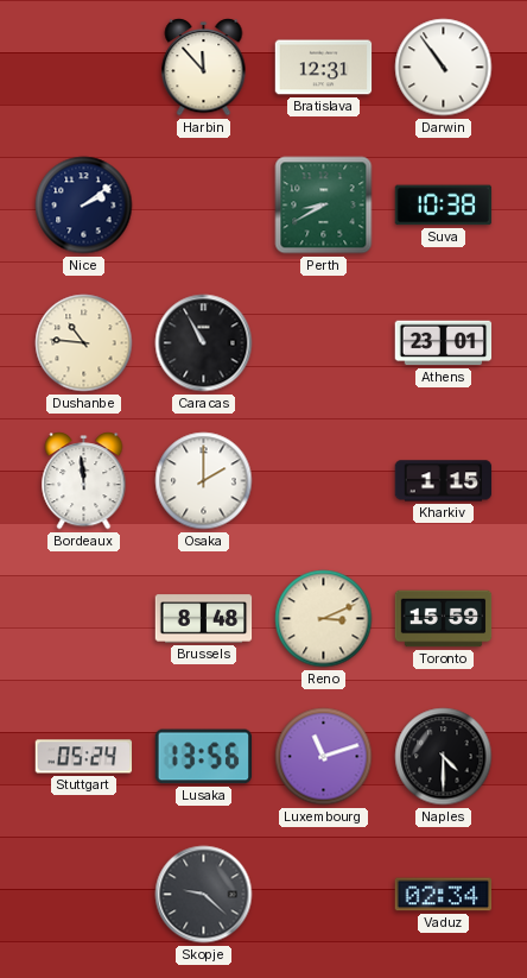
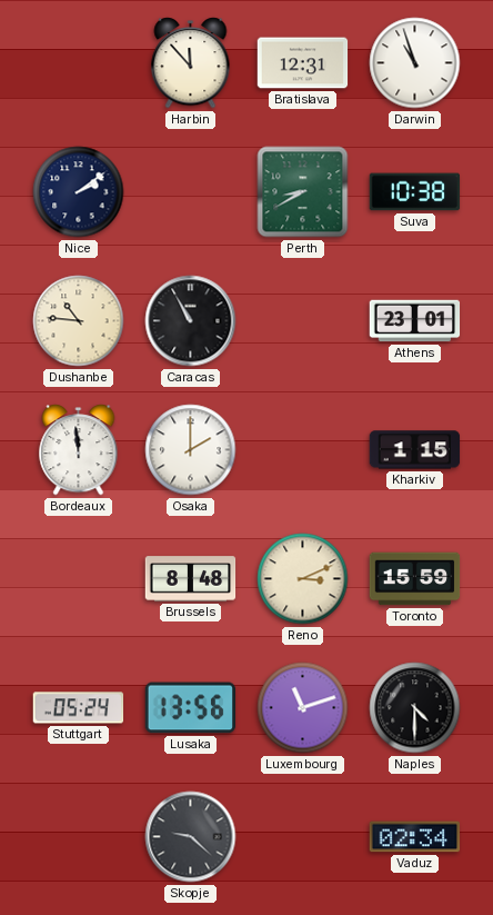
Darwin: 10:54 -> 10:57
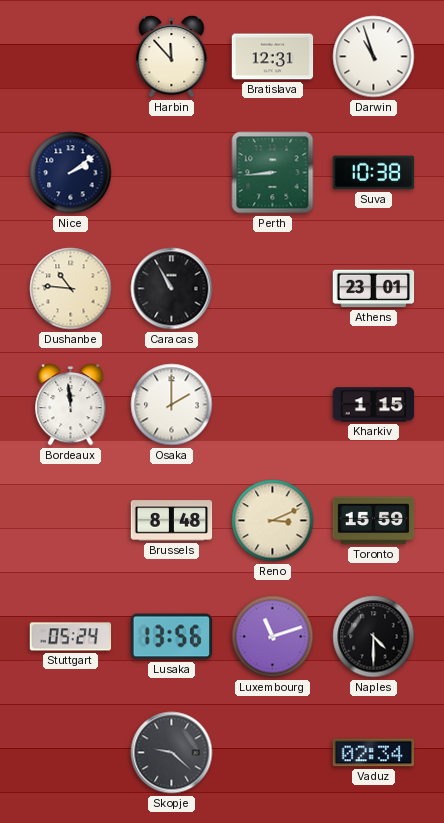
Perth: 8:40 -> 8:44
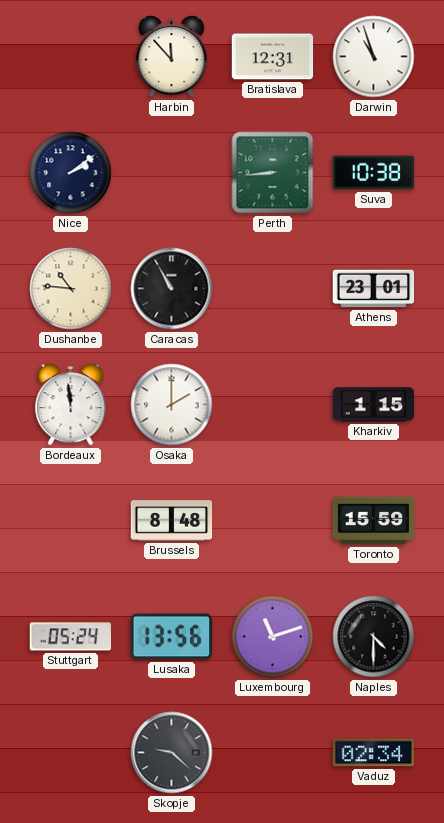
Reno: 3:11 -> none
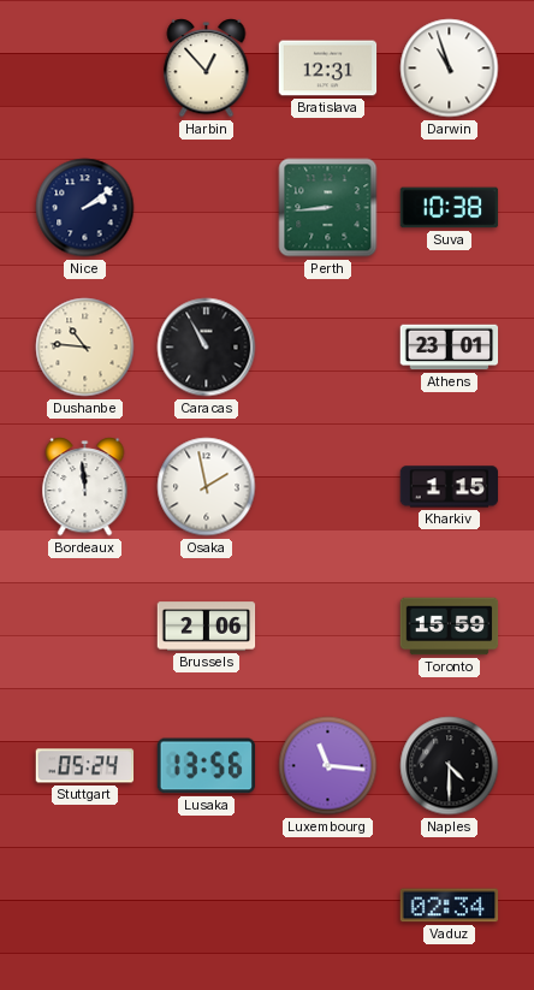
Harbin: 11:53 -> 12:53
Osaka: 2:00 -> 1:58
Brussels: 8:48 -> 2:06
Luxembourg: 11:12 -> 11:16
Skopje: 9:22 -> none
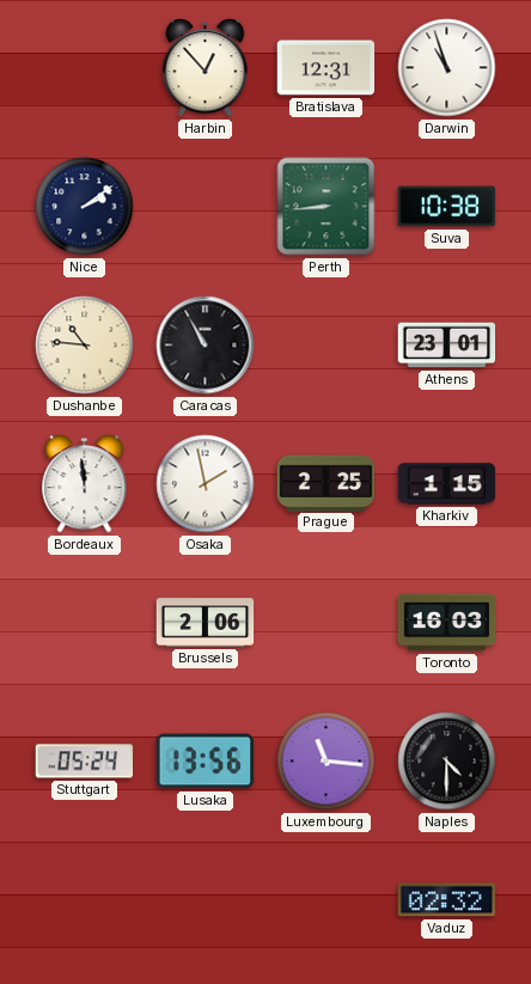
Prague: none -> 2:25
Toronto: 15:59 -> 16:03
Vaduz: 02:34 -> 02:32
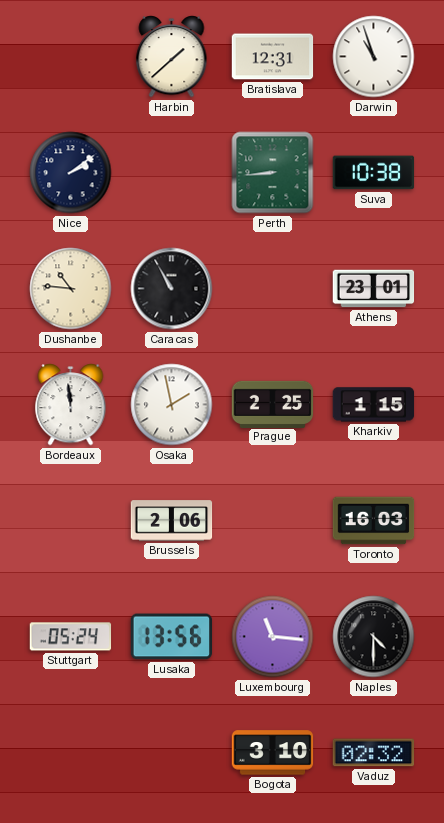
Harbin: 12:53 -> 1:38
Bogota: none -> 3:10
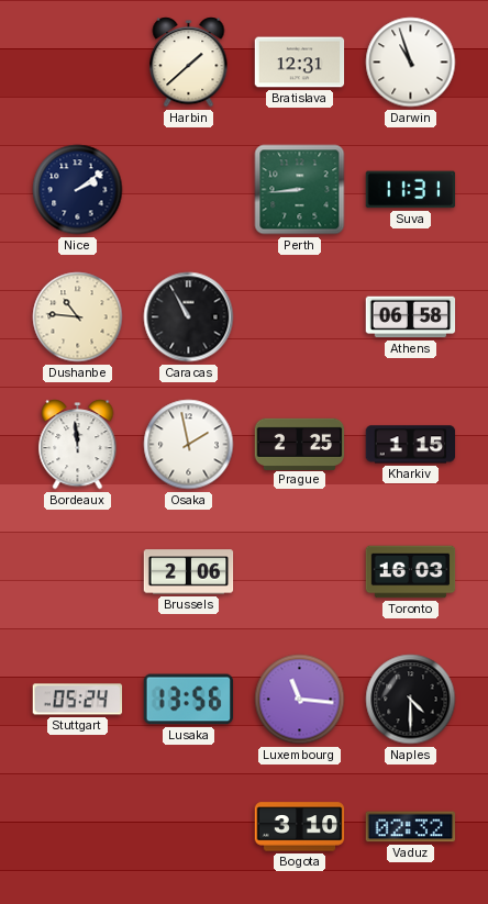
Suva: 10:38 -> 11:31
Athens: 23:01 -> 06:58
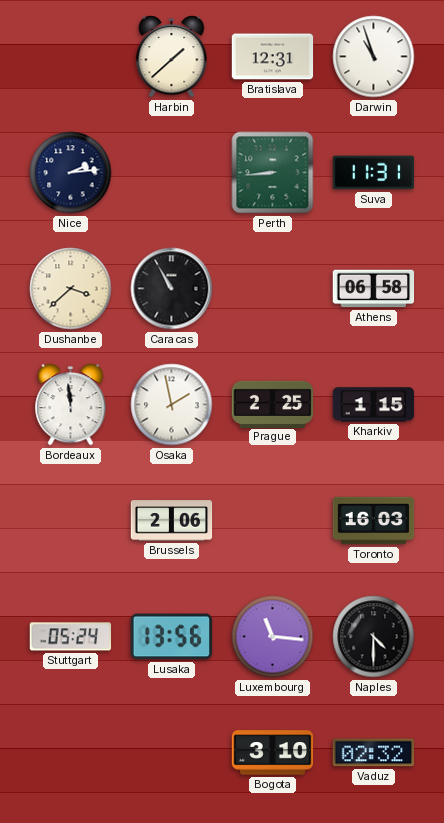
Nice: 2:09 -> 2:14
Dushanbe: 10:46 -> 3:38
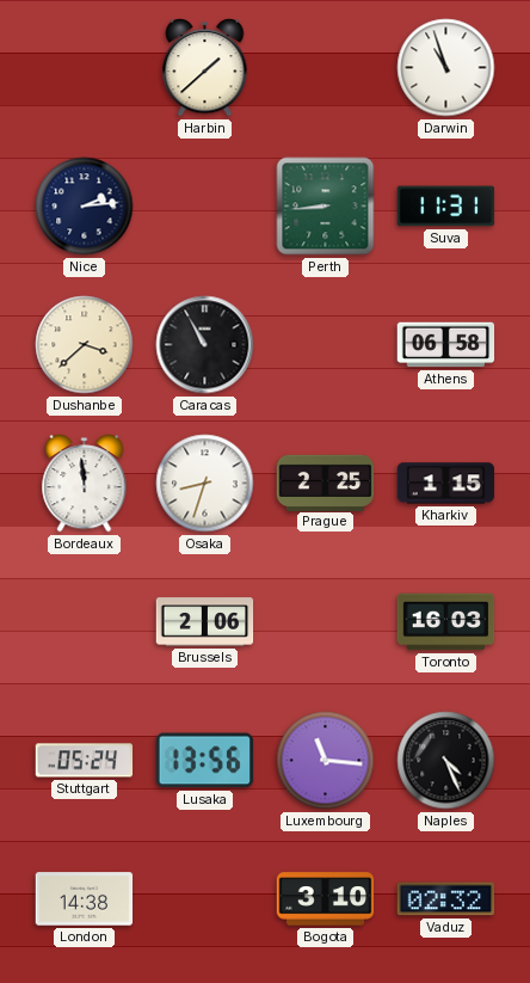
Bratislava: 12:31 -> none
Osaka: 1:58 -> 8:33
Naples: 4:30 -> 4:26
London: none -> 14:38
